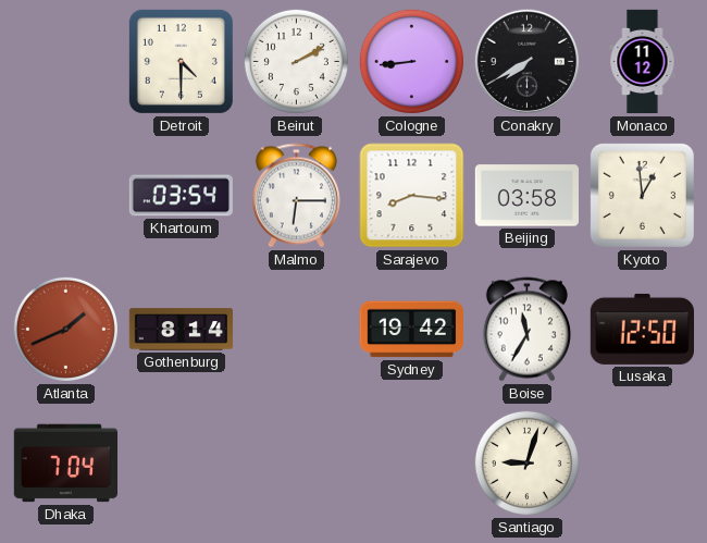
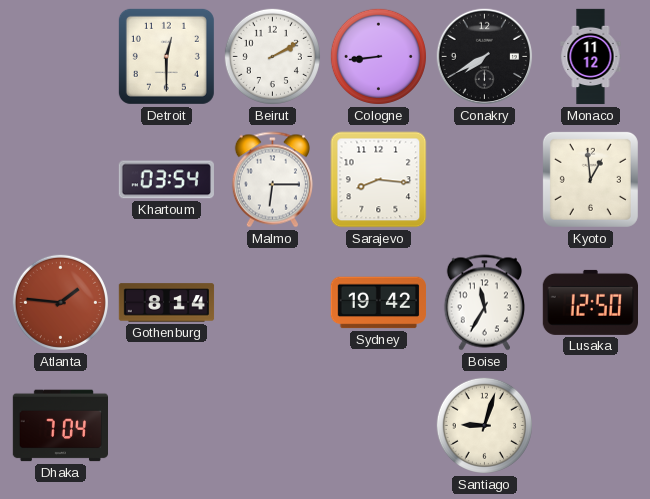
Detroit: 4:30 -> 12:30
Beijing: 03:58 -> none
Atlanta: 1:41 -> 1:46
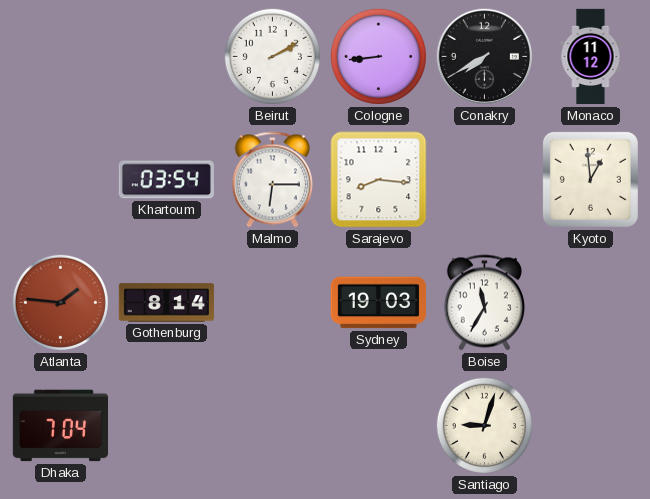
Detroit: 12:30 -> none
Sydney: 19:42 -> 19:03
Lusaka: 12:50 -> none
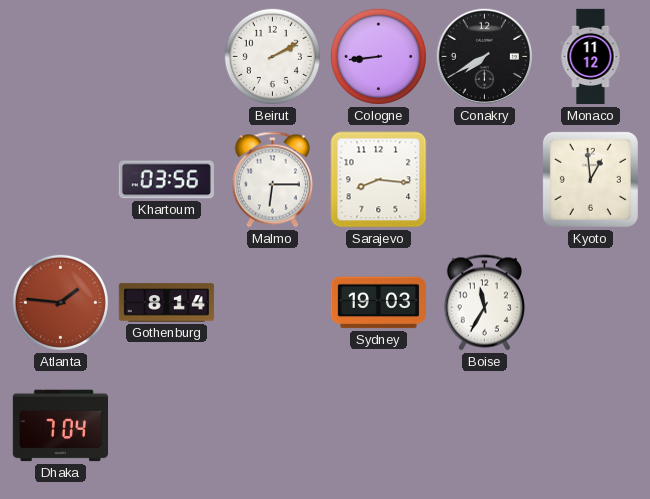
Khartoum: 03:54 -> 03:56
Santiago: 9:03 -> none
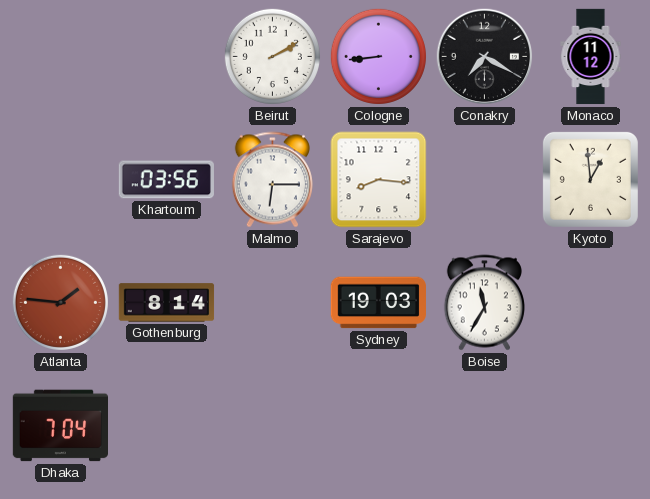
Conakry: 7:40 -> 7:20
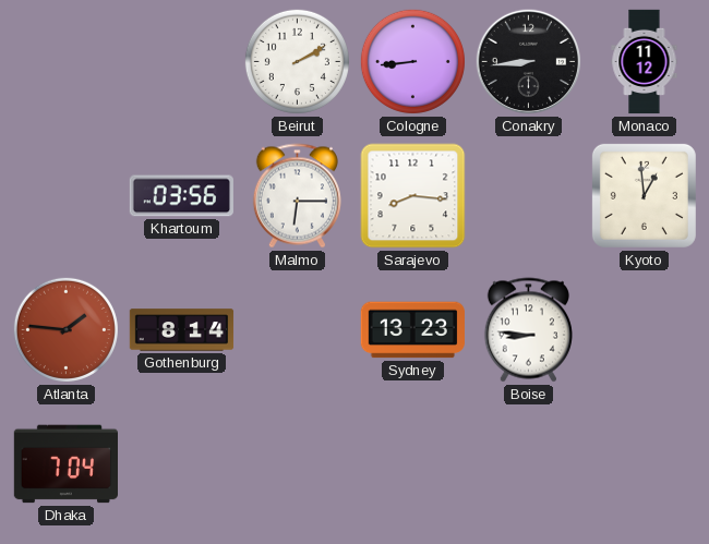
Conakry: 7:20 -> 8:44
Sydney: 19:03 -> 13:23
Boise: 11:35 -> 8:46
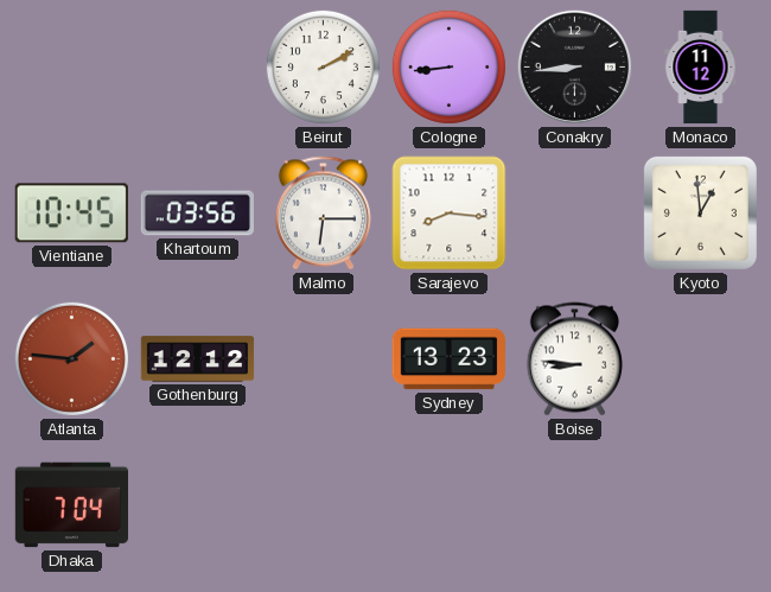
Vientiane: none -> 10:45
Gothenburg: 8:14 -> 12:12
